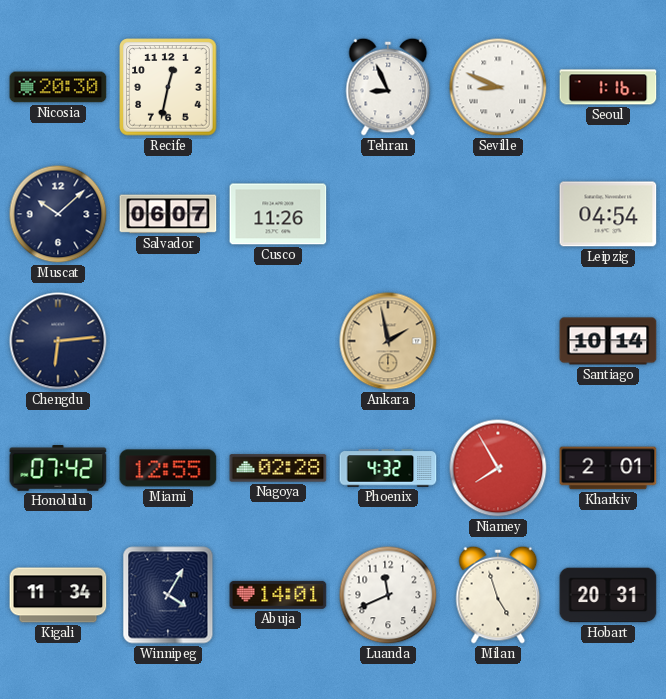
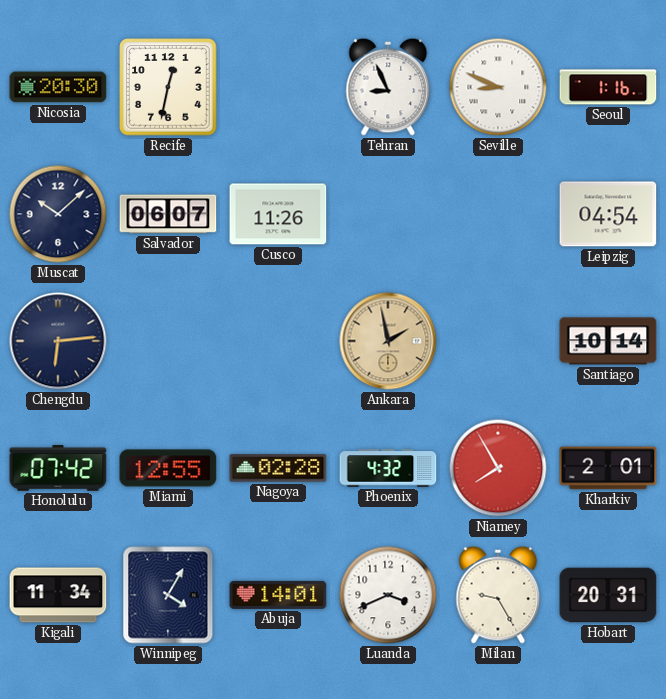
Luanda: 11:41 -> 3:41
Milan: 4:57 -> 9:25
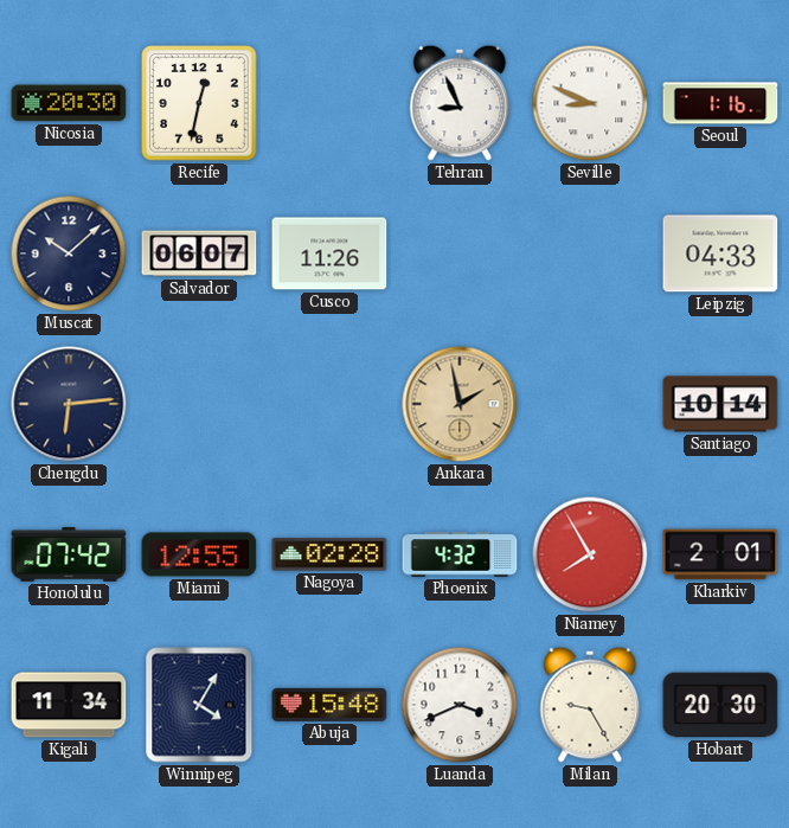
Leipzig: 04:54 -> 04:33
Abuja: 14:01 -> 15:48
Hobart: 20:31 -> 20:30
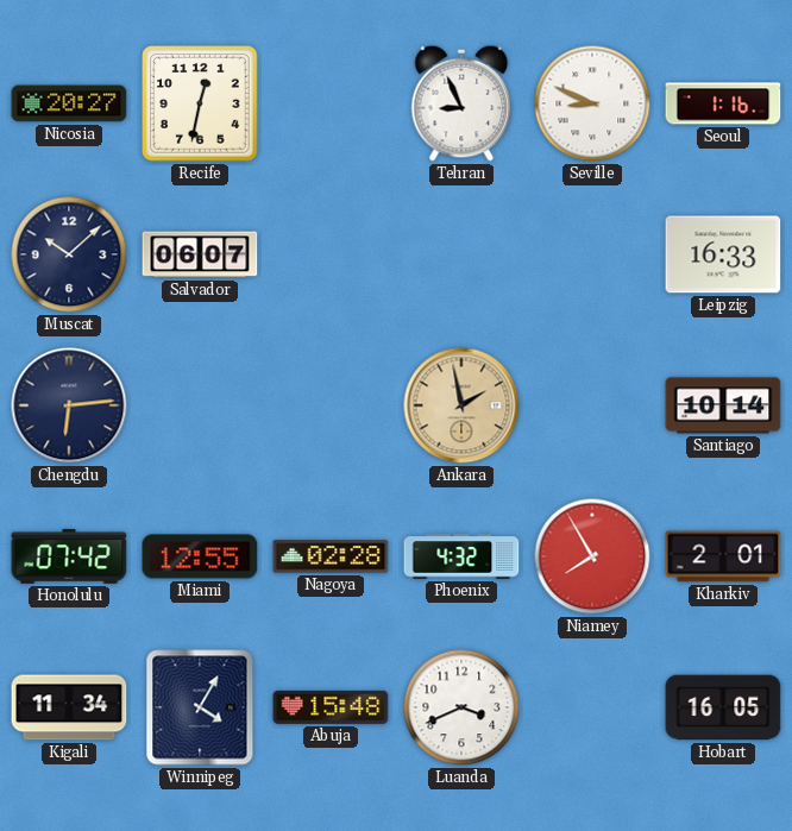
Nicosia: 20:30 -> 20:27
Cusco: 11:26 -> none
Leipzig: 04:33 -> 16:33
Milan: 9:25 -> none
Hobart: 20:30 -> 16:05
